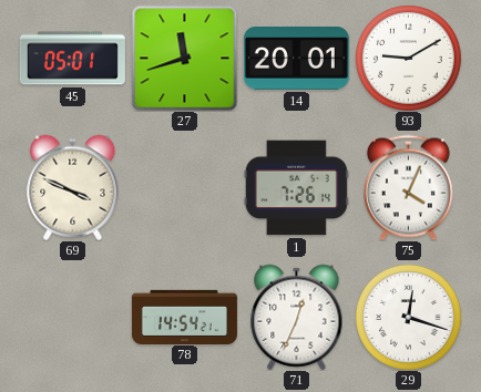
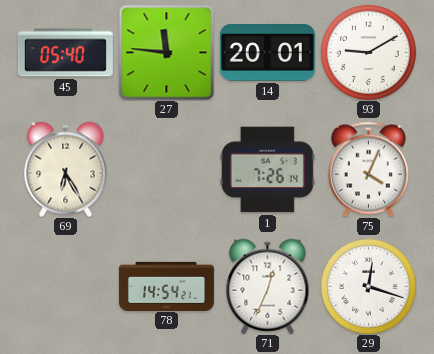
45: 05:01 -> 05:40
27: 11:42 -> 11:46
69: 3:49 -> 6:25
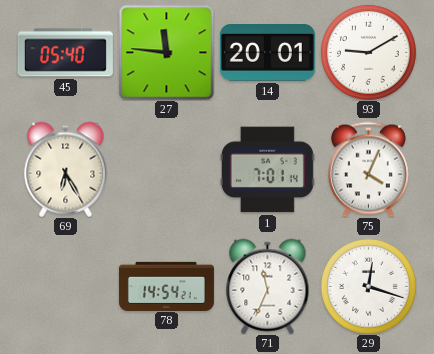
1: 7:26 -> 7:01
71: 12:34 -> 11:34
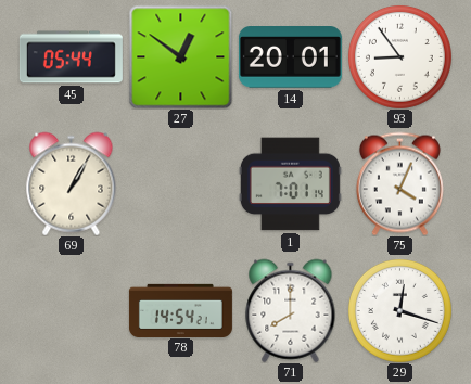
45: 05:40 -> 05:44
27: 11:46 -> 12:51
93: 9:10 -> 8:54
69: 6:25 -> 1:05
71: 11:34 -> 8:00
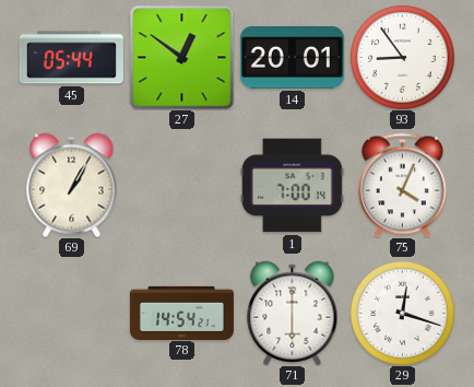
1: 7:01 -> 7:00
71: 8:00 -> 6:00
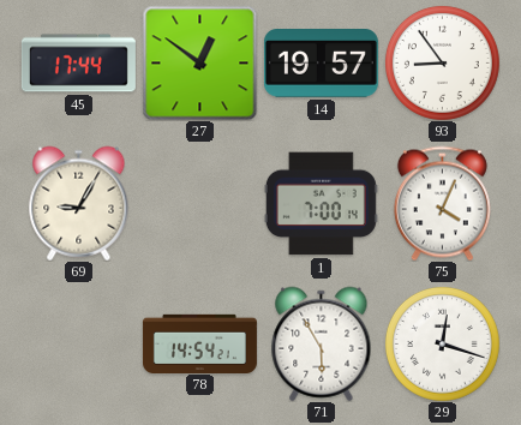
45: 05:44 -> 17:44
14: 20:01 -> 19:57
69: 1:05 -> 9:05
71: 6:00 -> 5:55
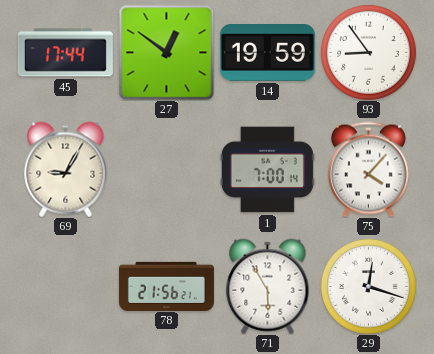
14: 19:57 -> 19:59
75: 4:04 -> 4:07
78: 14:54 -> 21:56
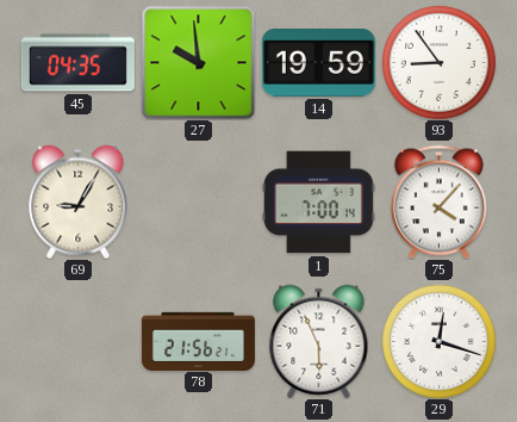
45: 17:44 -> 04:35
27: 12:51 -> 9:59
71: 5:55 -> 5:56
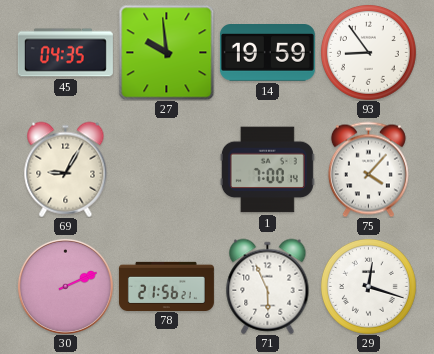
30: none -> 2:11
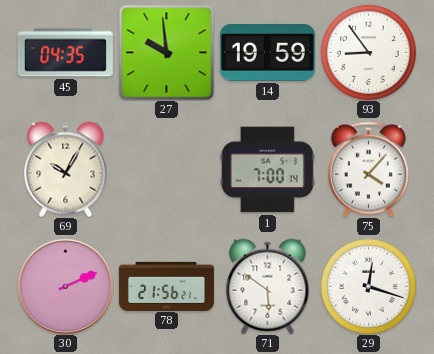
69: 9:05 -> 10:05
71: 5:56 -> 5:51
